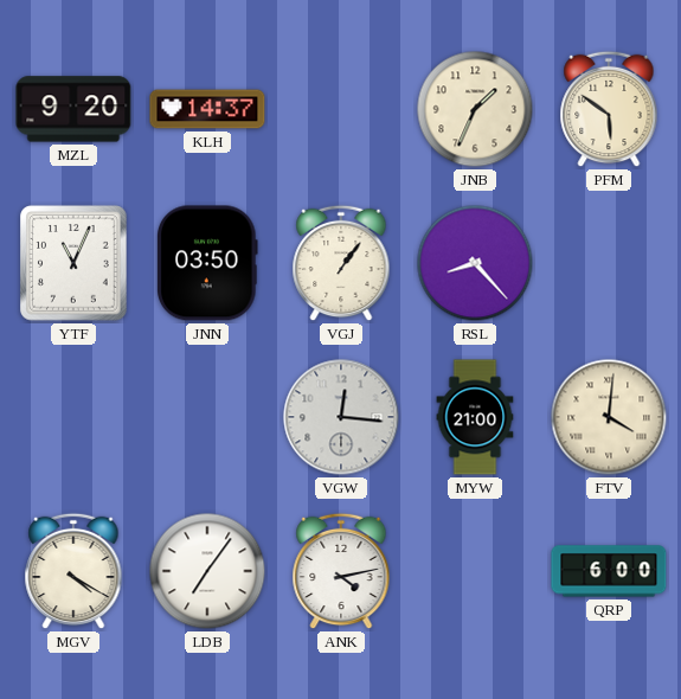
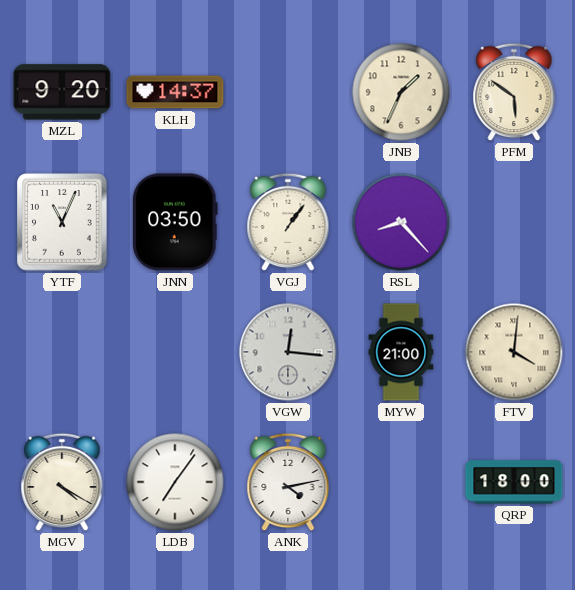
QRP: 6:00 -> 18:00
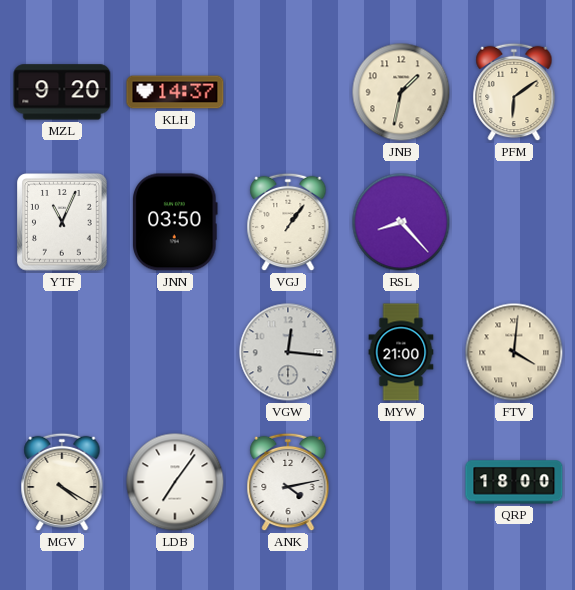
JNB: 1:34 -> 1:32
PFM: 5:51 -> 6:09
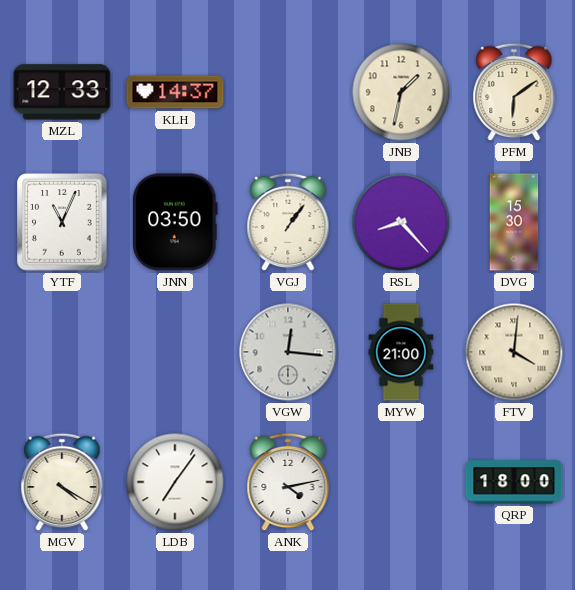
MZL: 9:20 -> 12:33
DVG: none -> 15:30
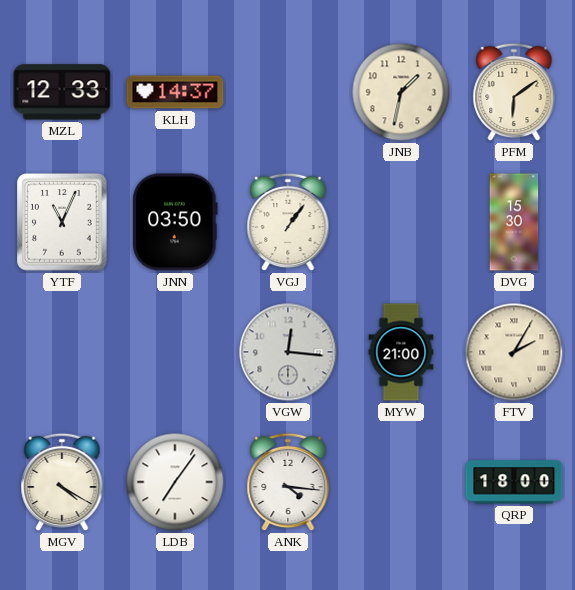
RSL: 8:23 -> none
FTV: 4:01 -> 2:05
ANK: 4:13 -> 4:16
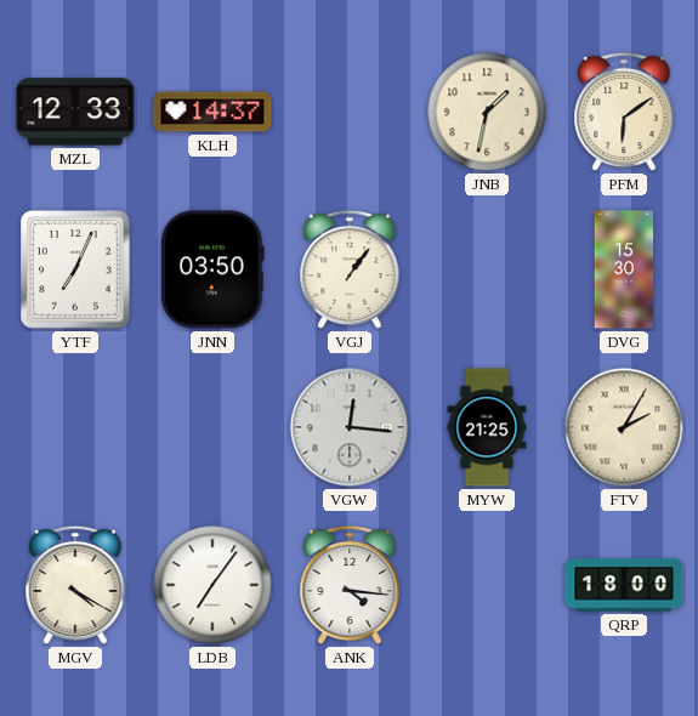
YTF: 11:04 -> 7:04
MYW: 21:00 -> 21:25
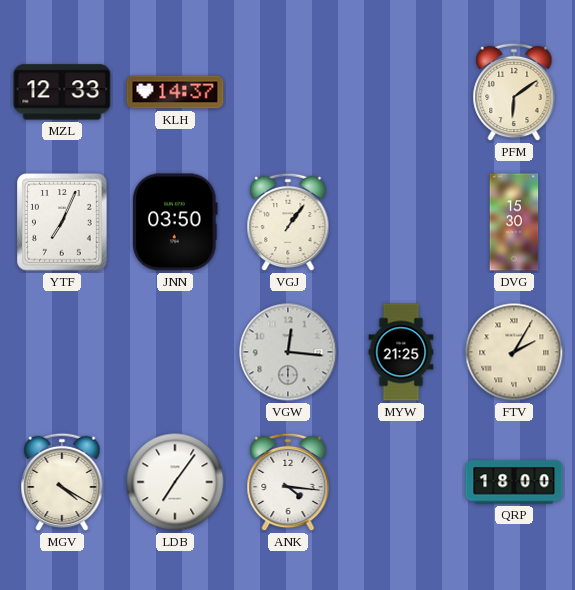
JNB: 1:32 -> none
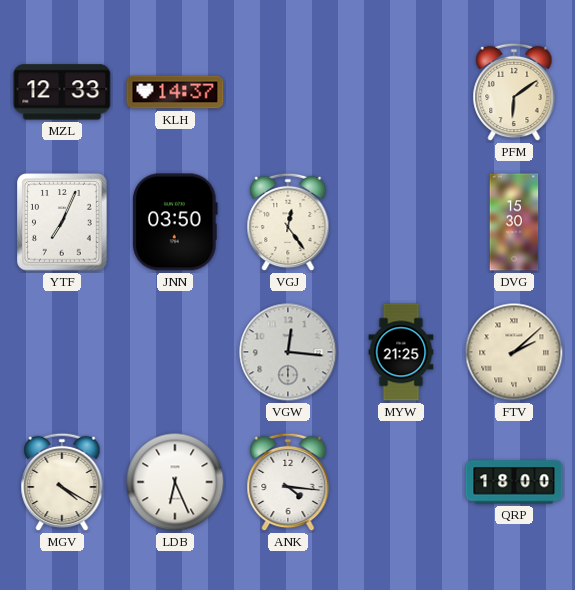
VGJ: 1:06 -> 12:24
FTV: 2:05 -> 2:08
LDB: 7:06 -> 6:26
